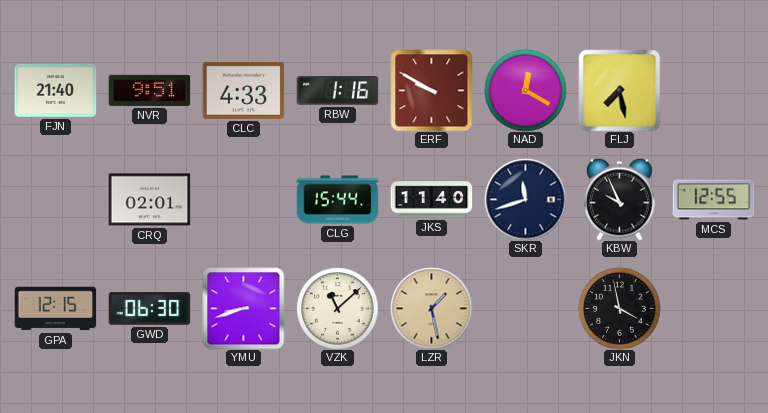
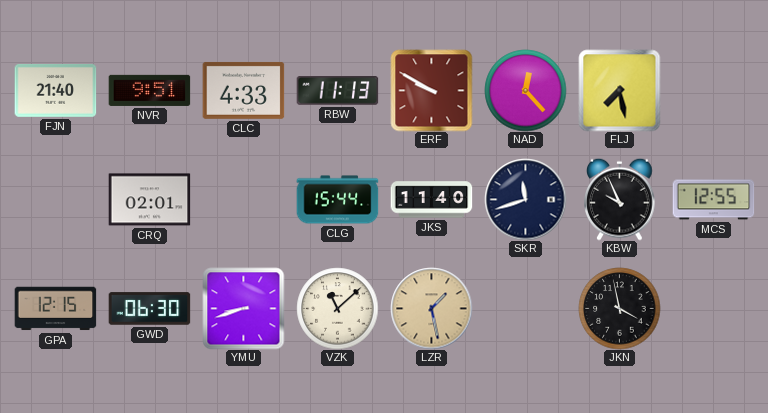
RBW: 1:16 -> 11:13
NAD: 12:20 -> 12:23
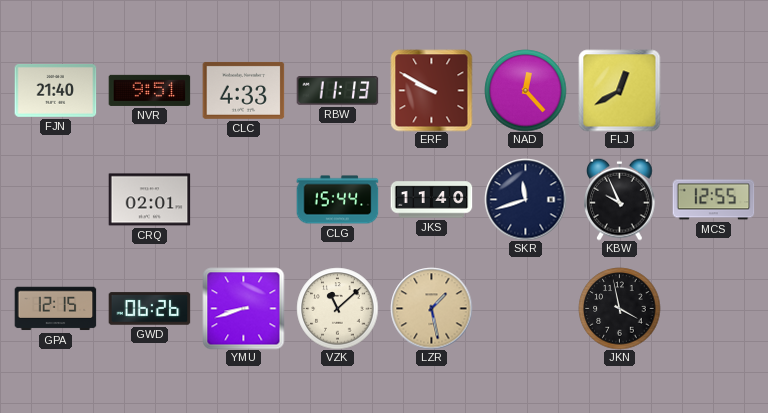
FLJ: 7:28 -> 12:40
GWD: 06:30 -> 06:26
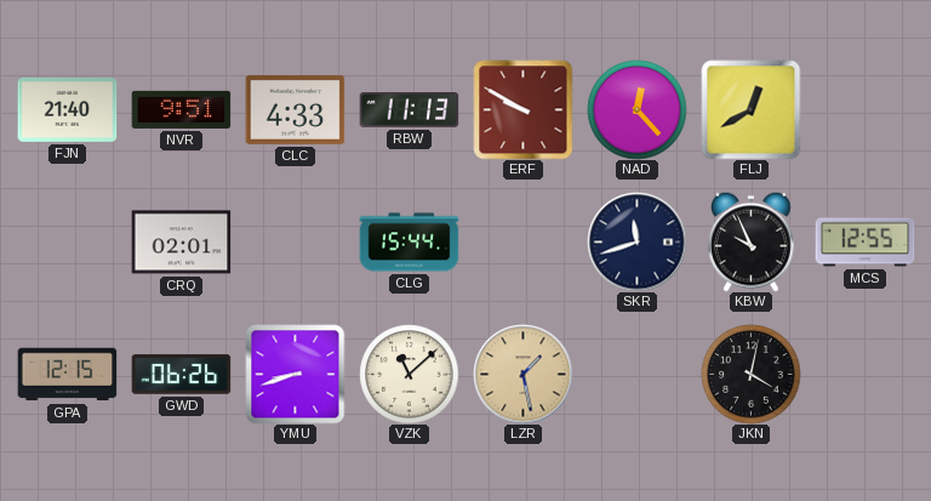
JKS: 11:40 -> none
JKN: 3:58 -> 4:02
